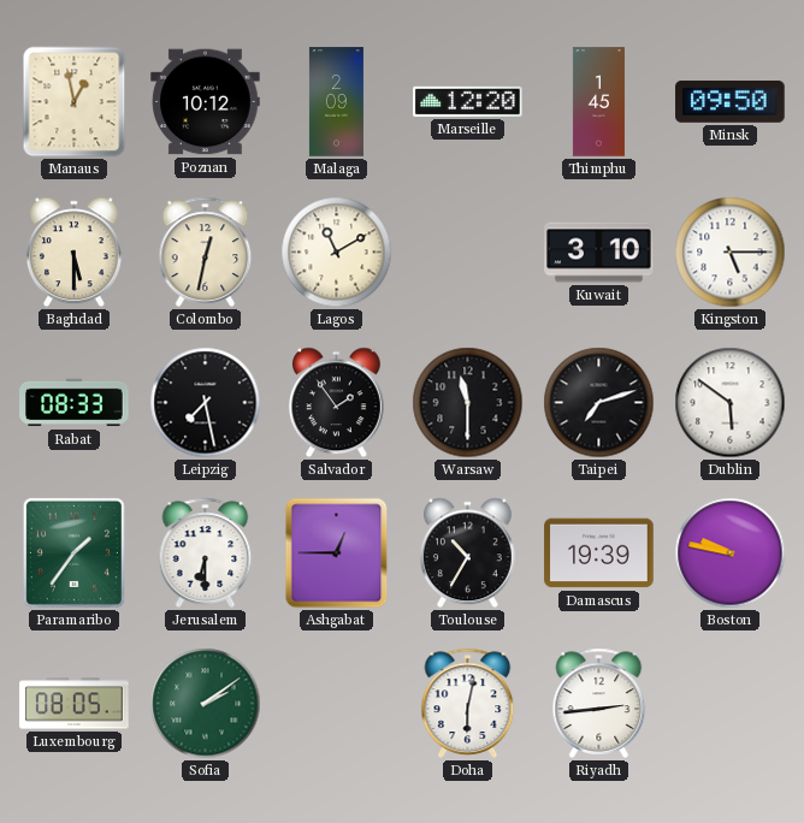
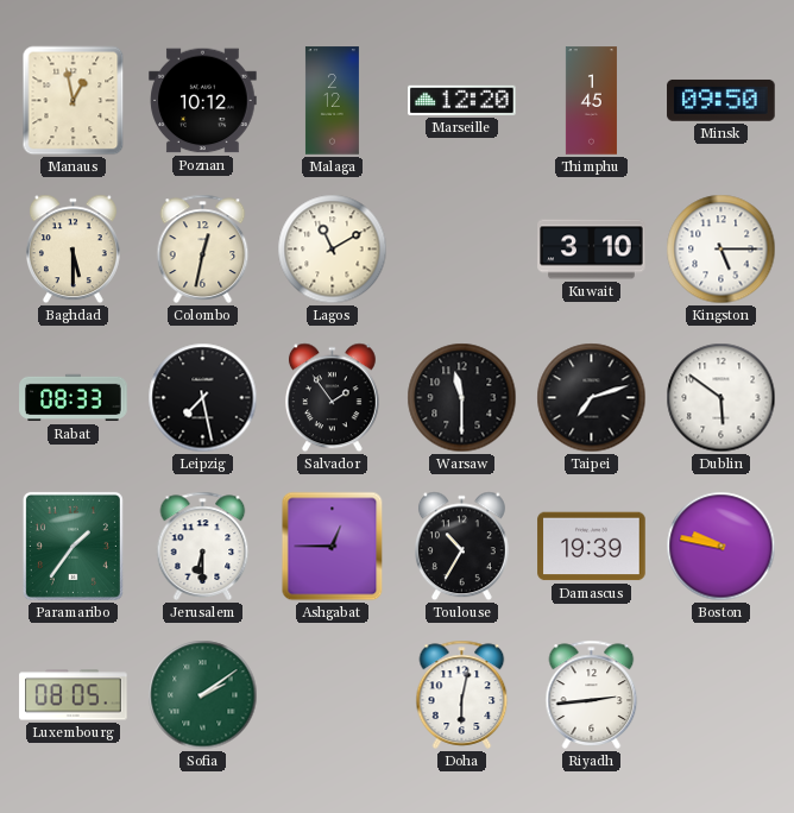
Malaga: 2:09 -> 2:12
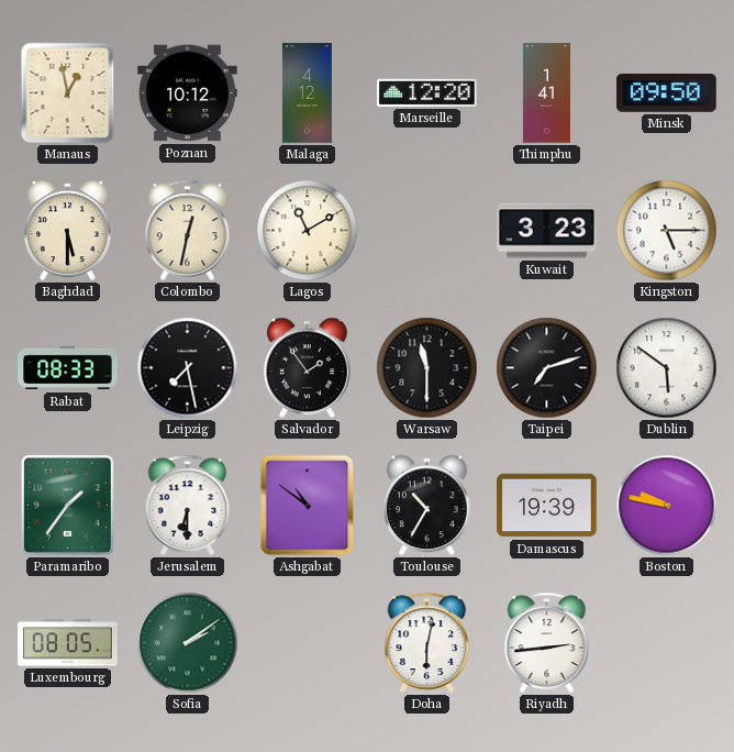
Malaga: 2:12 -> 4:12
Thimphu: 1:45 -> 1:41
Kuwait: 3:10 -> 3:23
Ashgabat: 12:45 -> 10:51
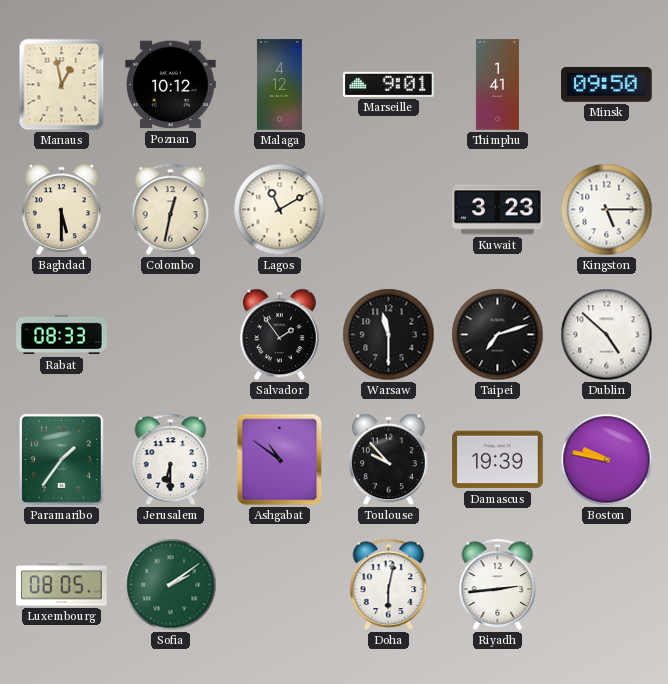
Marseille: 12:20 -> 9:01
Leipzig: 7:28 -> none
Dublin: 5:51 -> 4:52
Toulouse: 10:35 -> 9:53
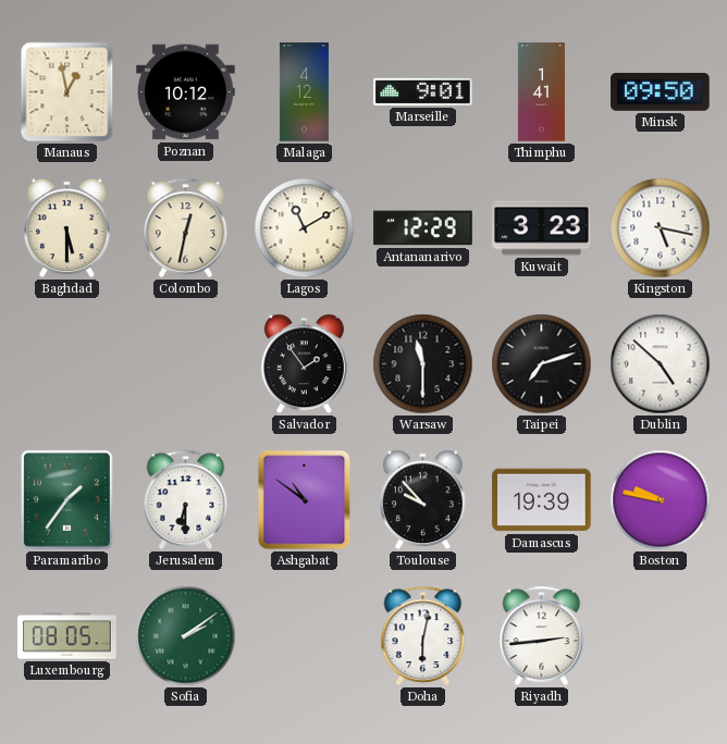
Antananarivo: none -> 12:29
Kingston: 5:15 -> 5:17
Rabat: 08:33 -> none
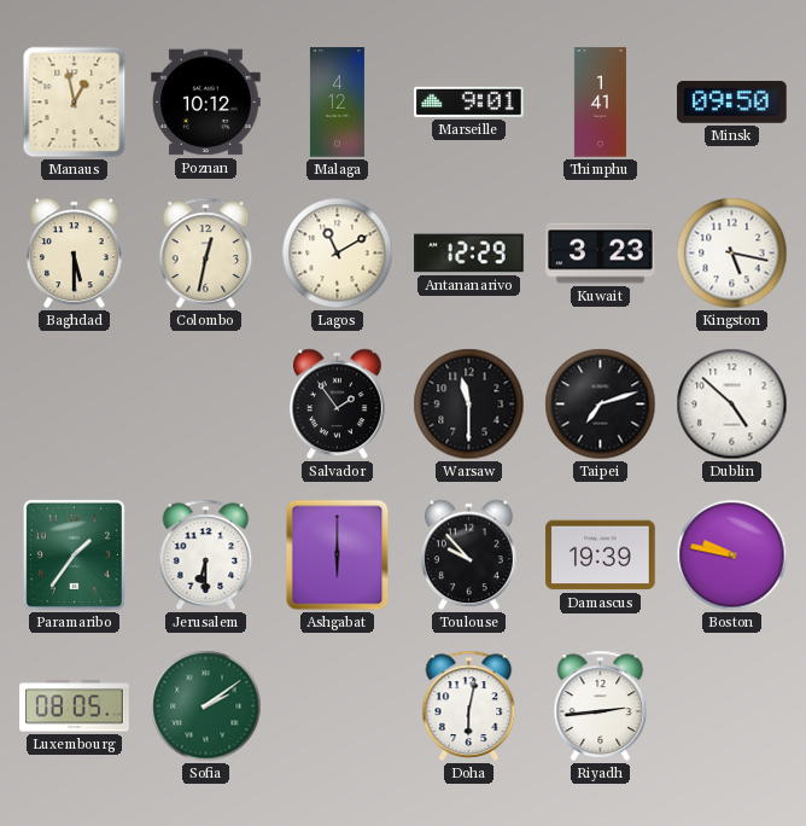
Ashgabat: 10:51 -> 6:00
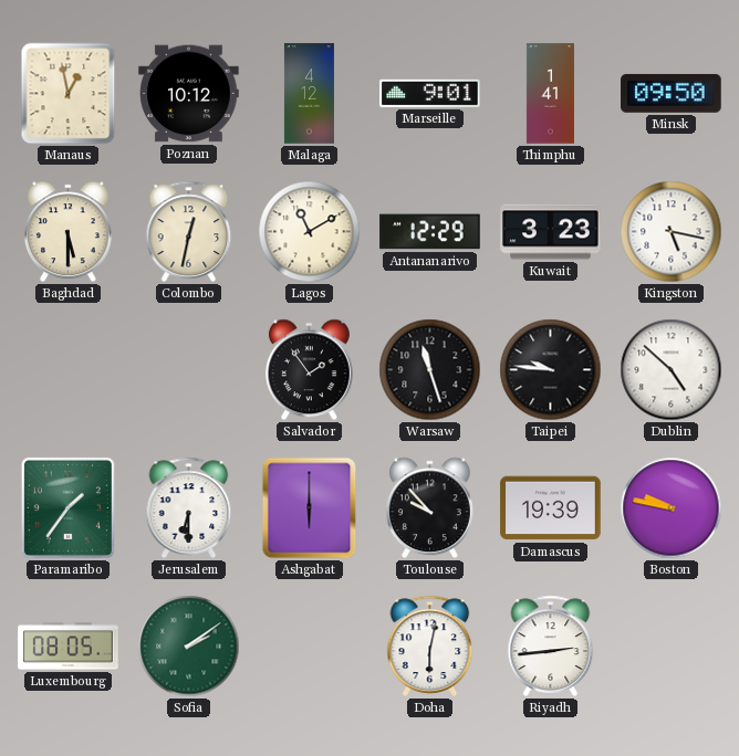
Warsaw: 11:30 -> 11:27
Taipei: 7:12 -> 9:46
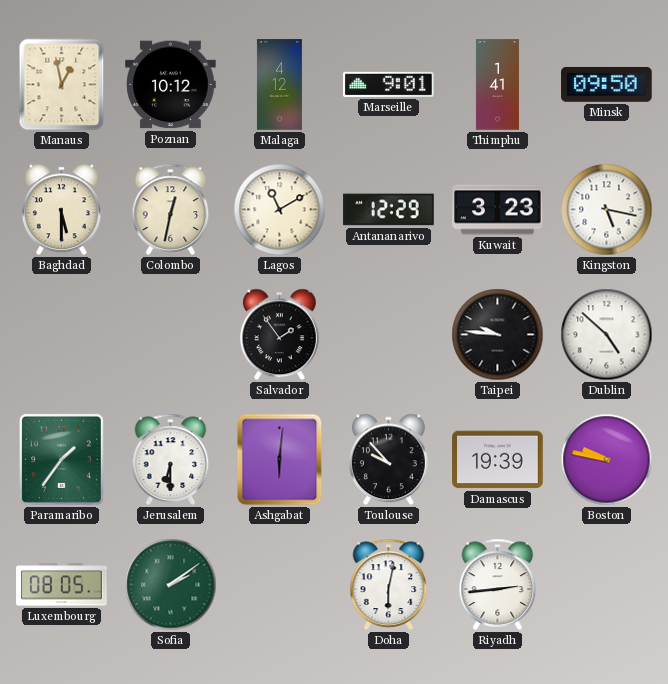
Warsaw: 11:27 -> none
Ashgabat: 6:00 -> 6:01
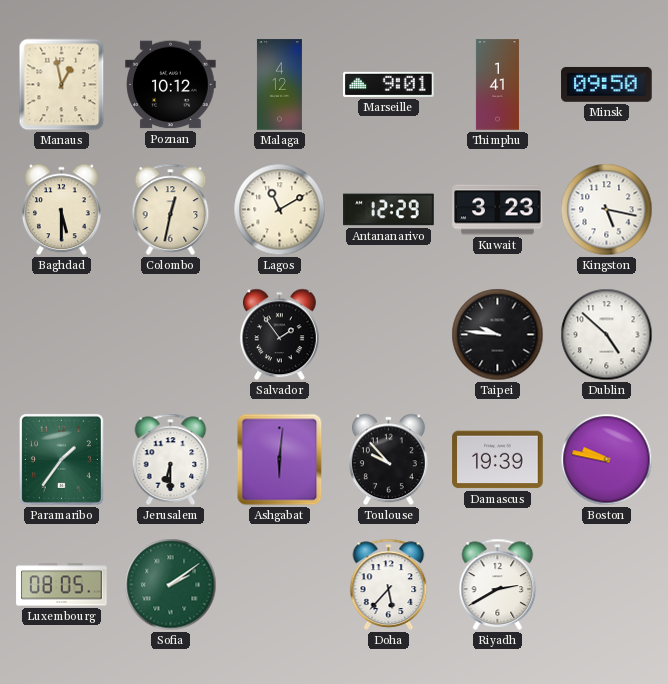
Doha: 6:02 -> 5:37
Riyadh: 2:44 -> 2:40
